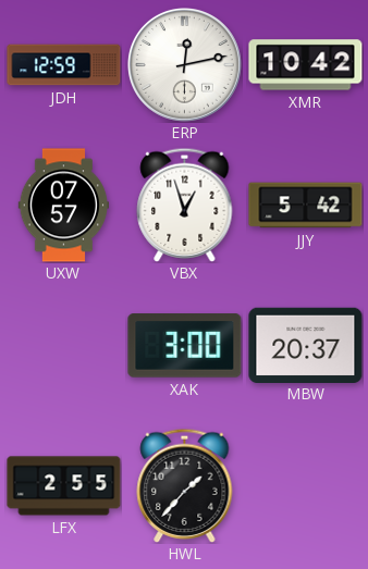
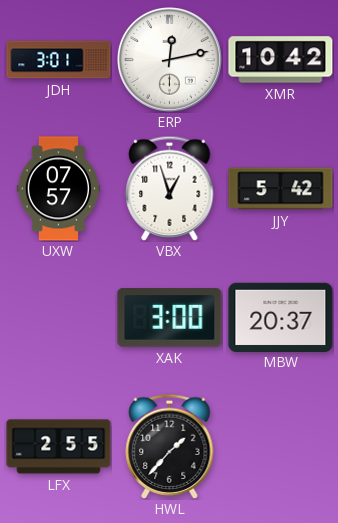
JDH: 12:59 -> 3:01
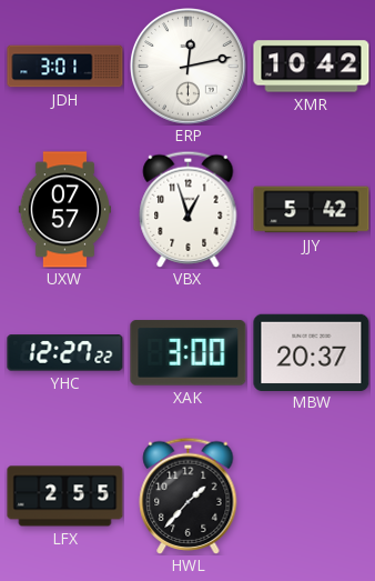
YHC: none -> 12:27
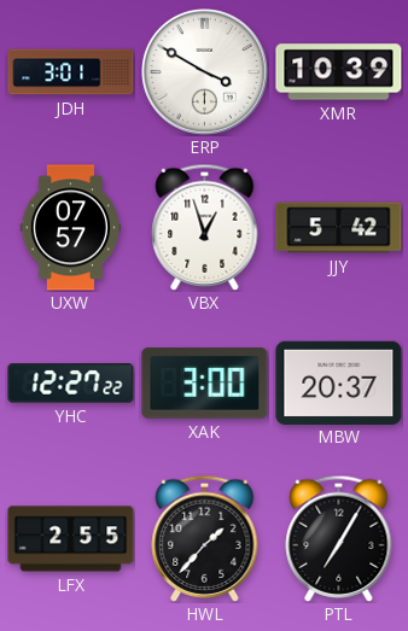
ERP: 12:13 -> 3:50
XMR: 10:42 -> 10:39
PTL: none -> 7:05
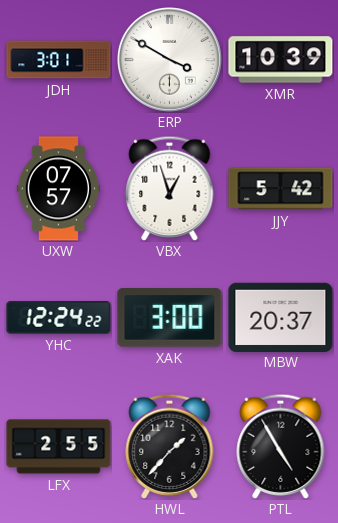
YHC: 12:27 -> 12:24
PTL: 7:05 -> 4:55
